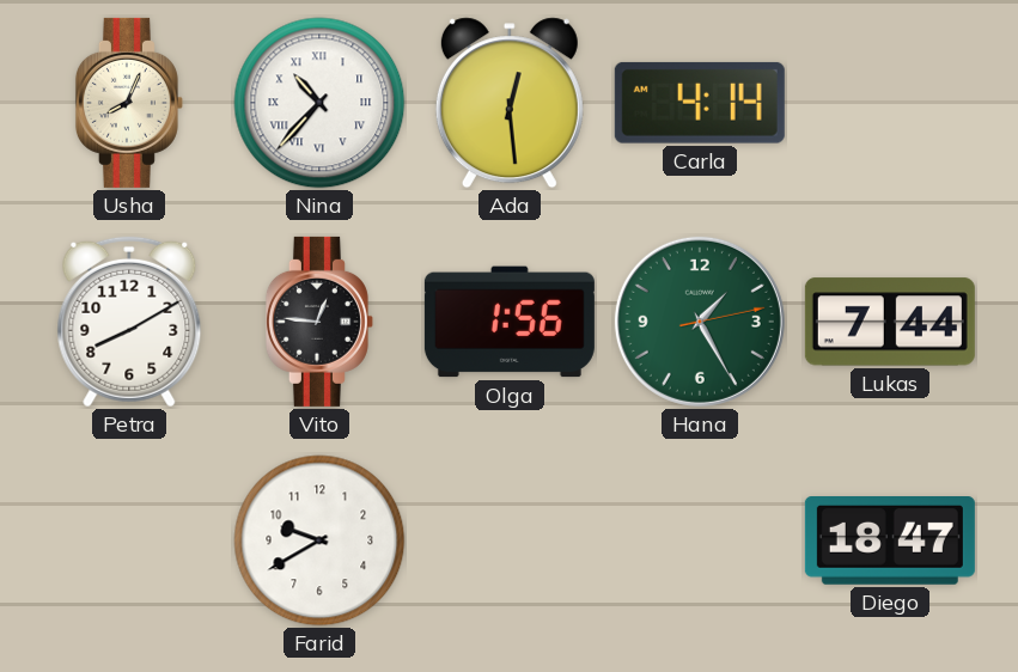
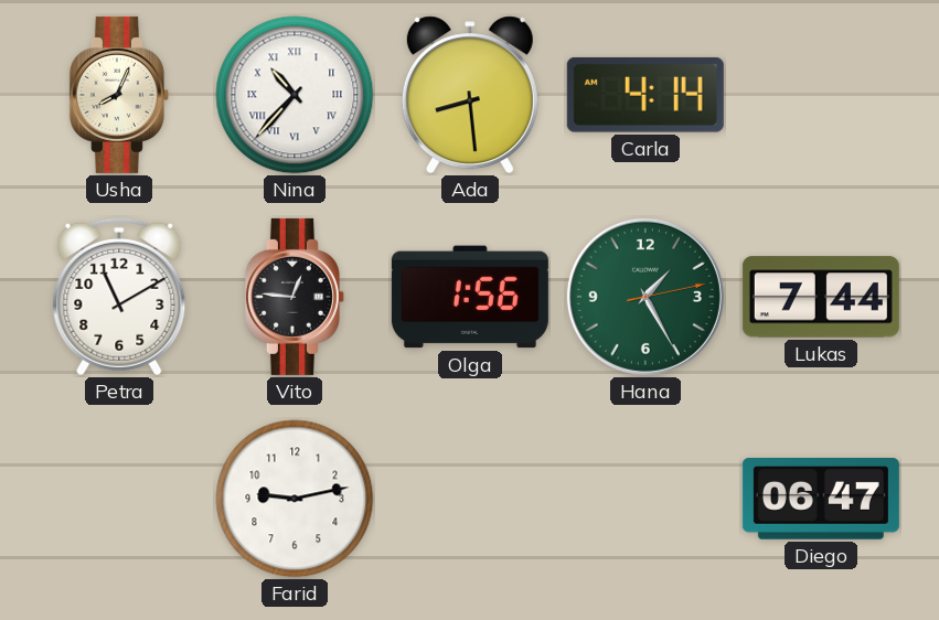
Ada: 12:29 -> 8:29
Petra: 8:10 -> 11:10
Farid: 9:40 -> 9:13
Diego: 18:47 -> 06:47
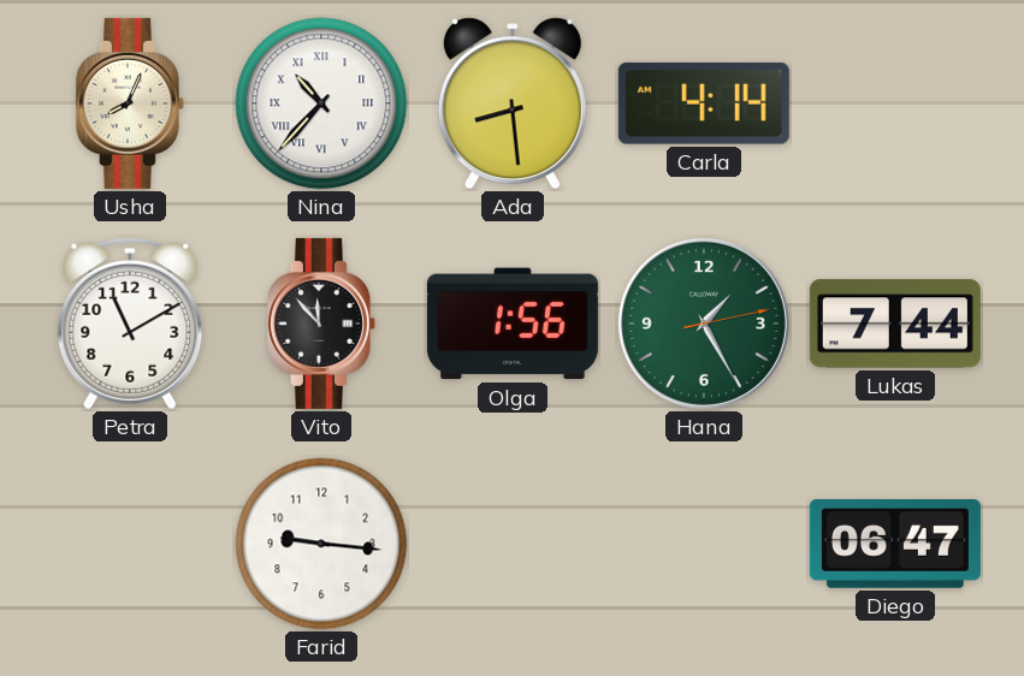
Vito: 12:46 -> 11:53
Farid: 9:13 -> 9:16
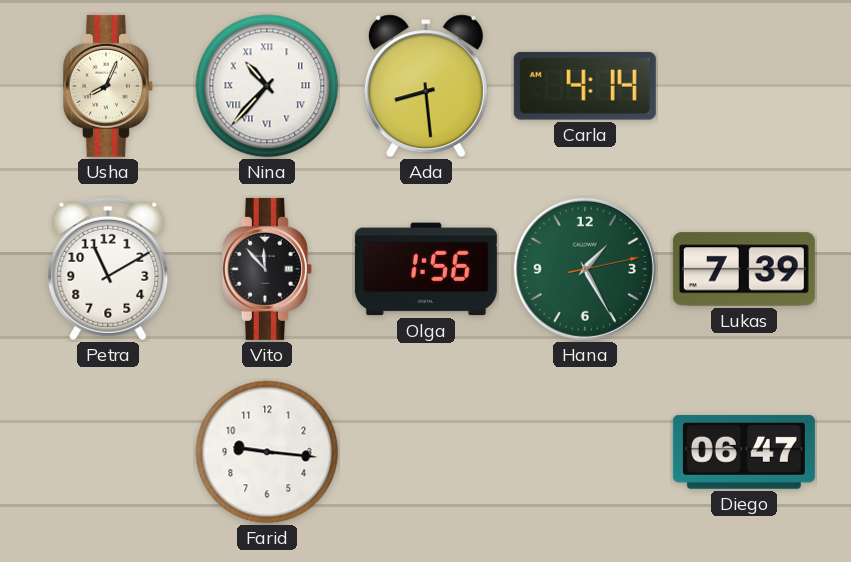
Lukas: 7:44 -> 7:39
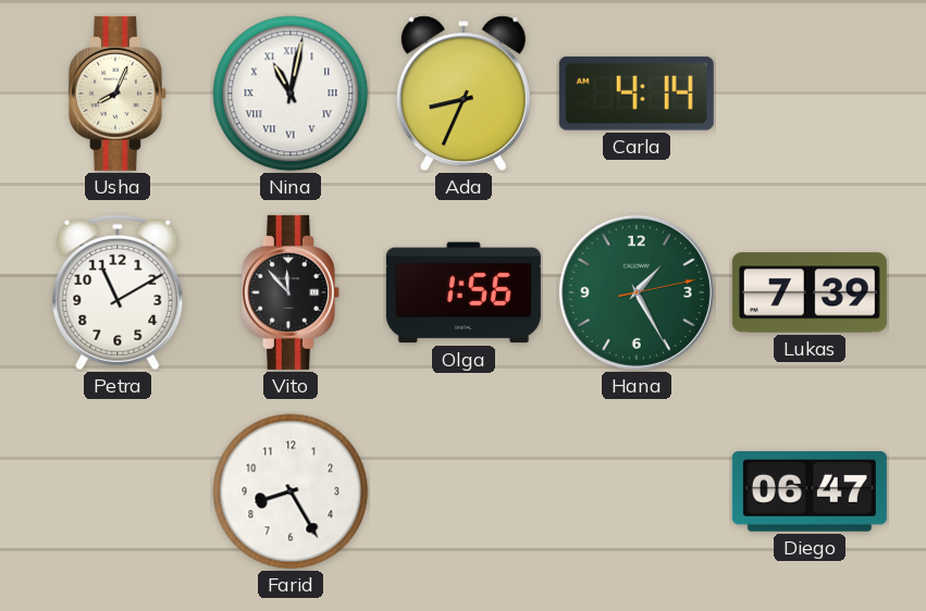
Nina: 10:37 -> 11:02
Ada: 8:29 -> 8:34
Farid: 9:16 -> 8:25
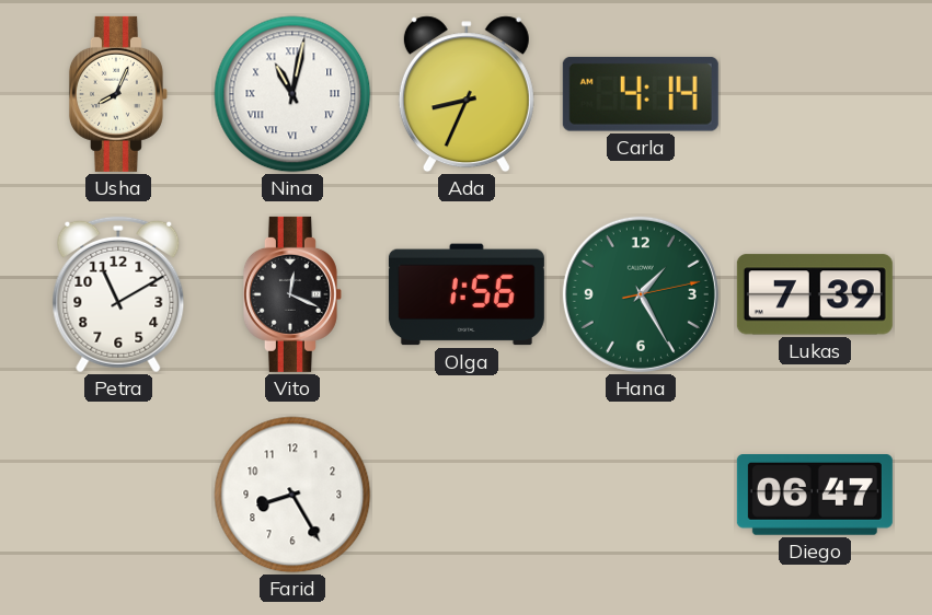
Vito: 11:53 -> 12:19
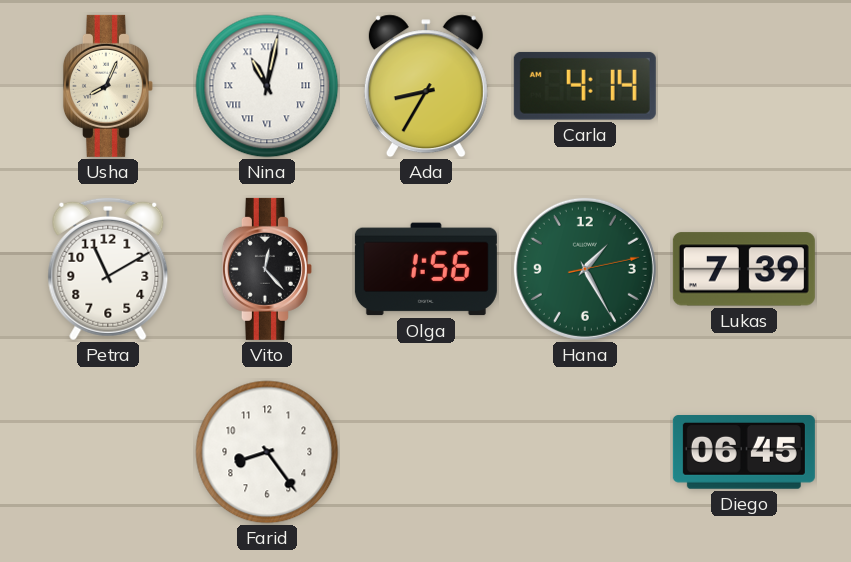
Ada: 8:34 -> 8:35
Vito: 12:19 -> 12:23
Farid: 8:25 -> 8:24
Diego: 06:47 -> 06:45
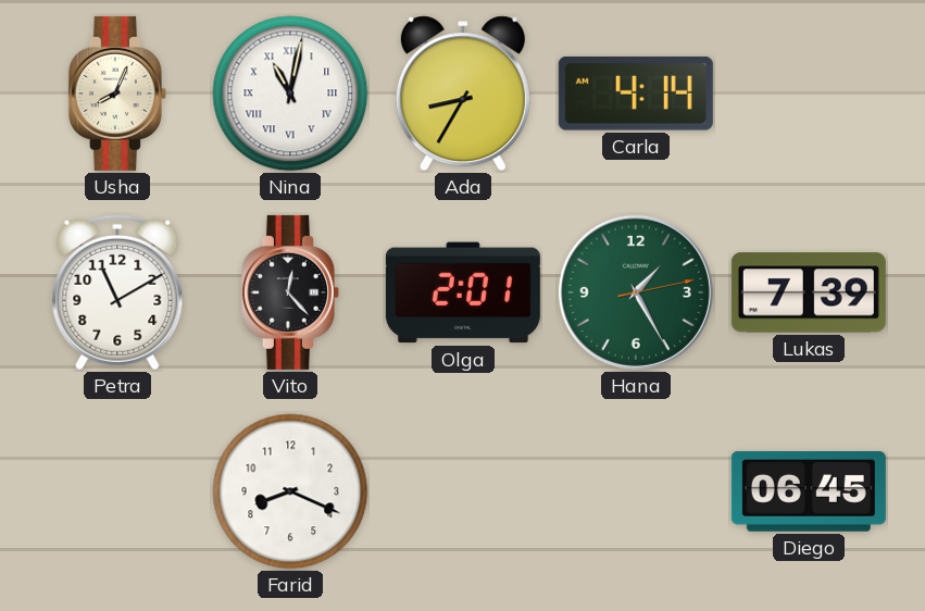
Olga: 1:56 -> 2:01
Farid: 8:24 -> 8:19
